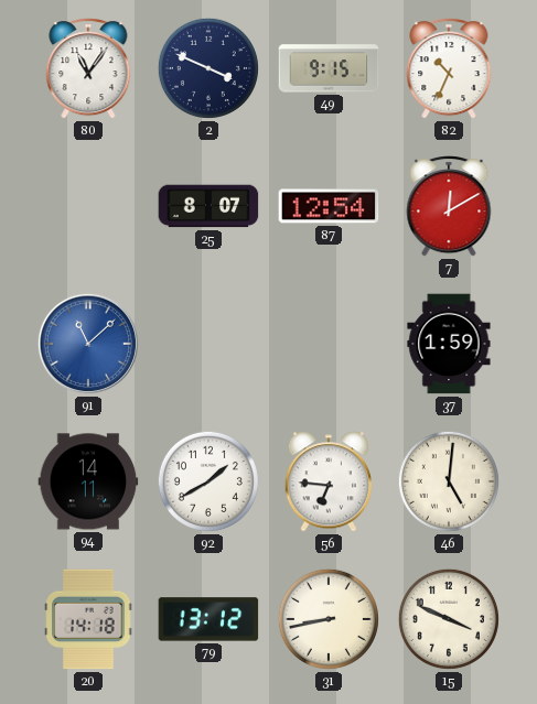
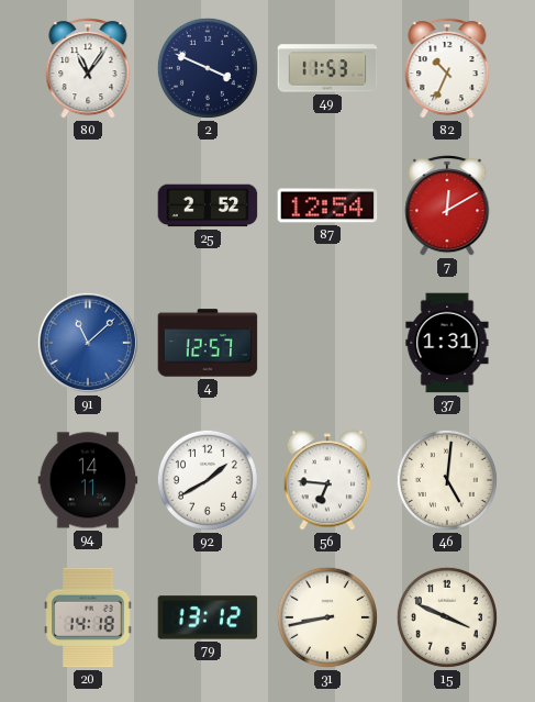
49: 9:15 -> 11:53
25: 8:07 -> 2:52
4: none -> 12:57
37: 1:59 -> 1:31
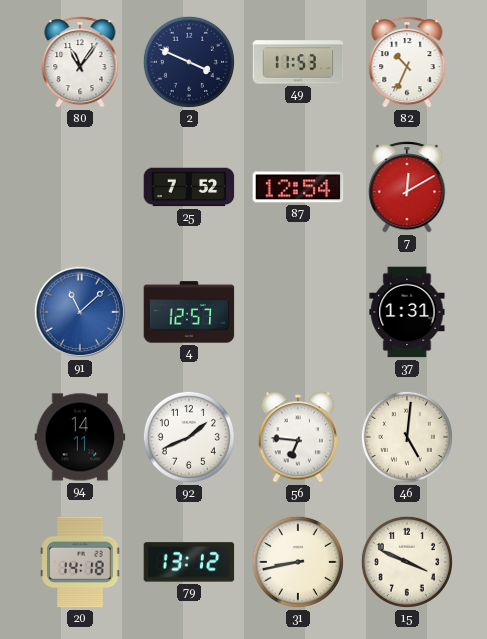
25: 2:52 -> 7:52
92: 1:40 -> 1:41
